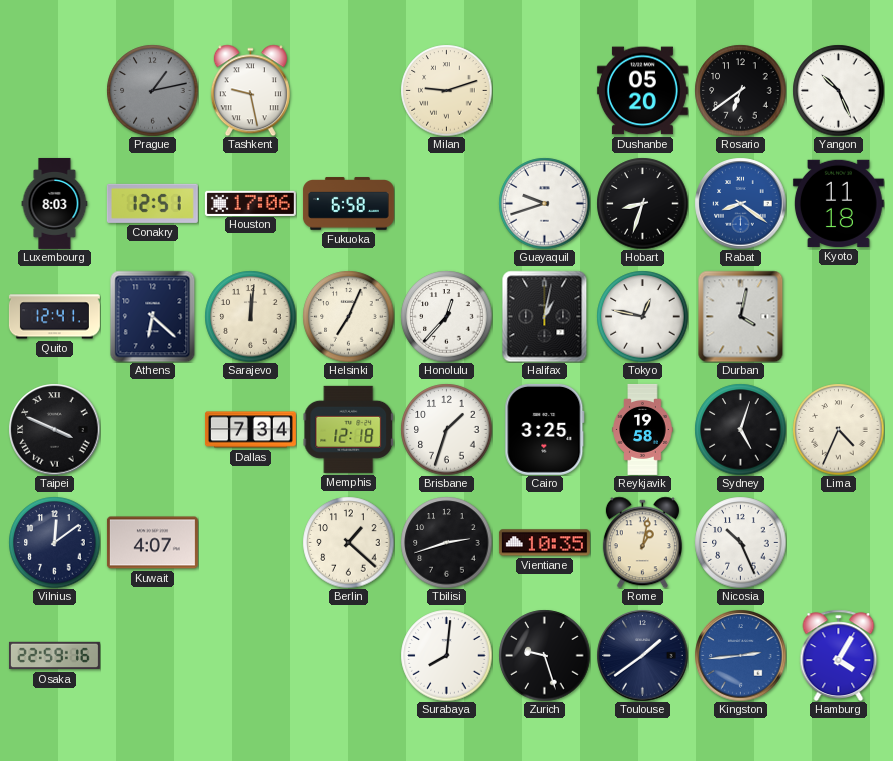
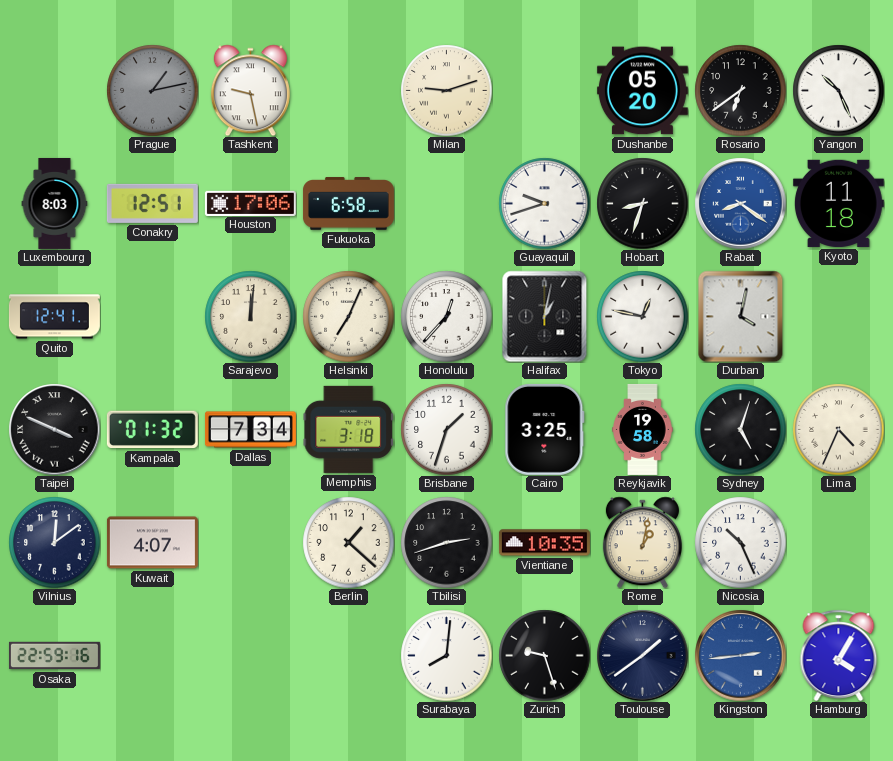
Athens: 6:22 -> none
Kampala: none -> 01:32
Memphis: 12:18 -> 3:18
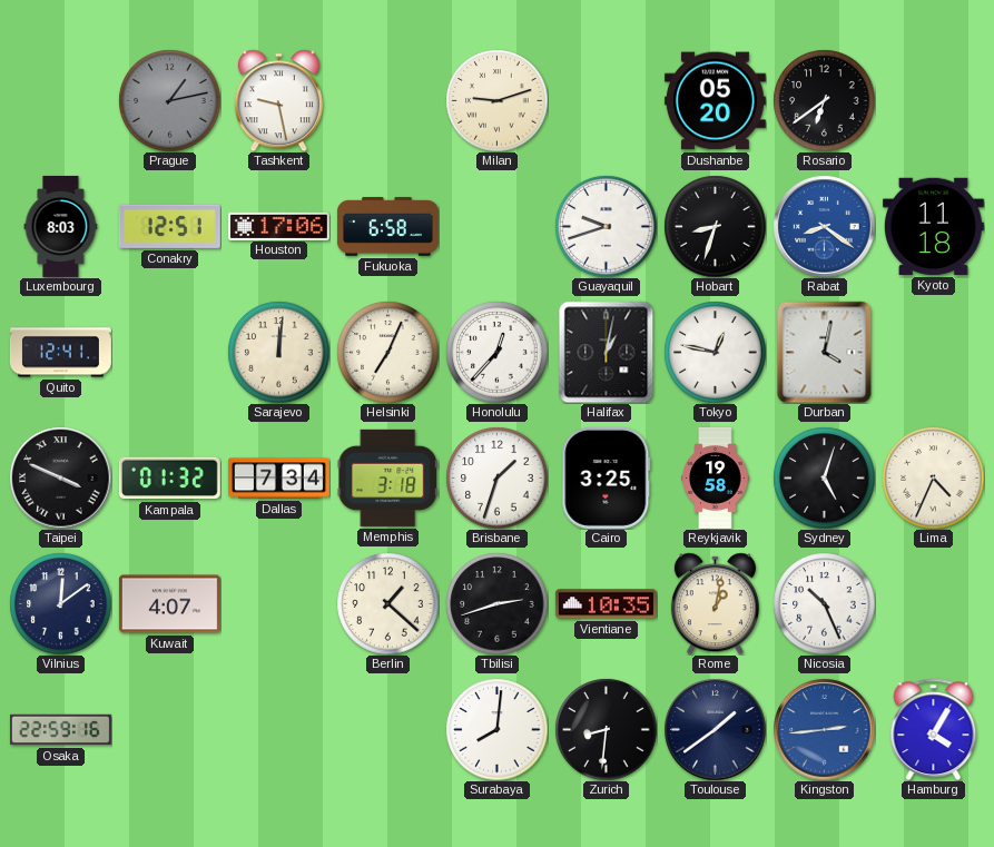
Yangon: 10:26 -> none
Zurich: 9:27 -> 8:31
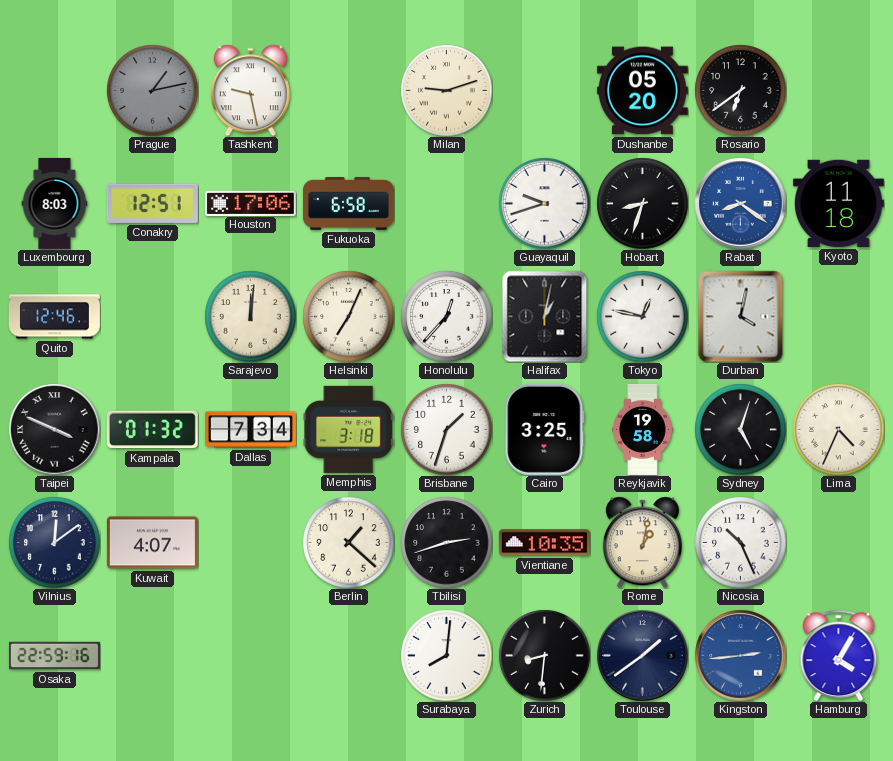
Quito: 12:41 -> 12:46
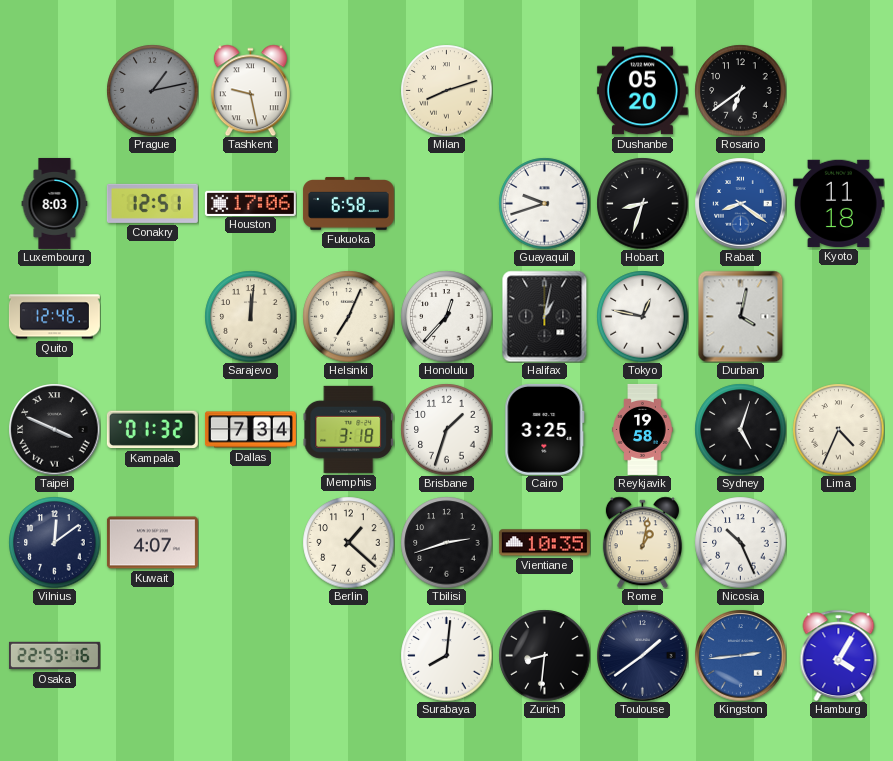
Milan: 9:12 -> 8:12
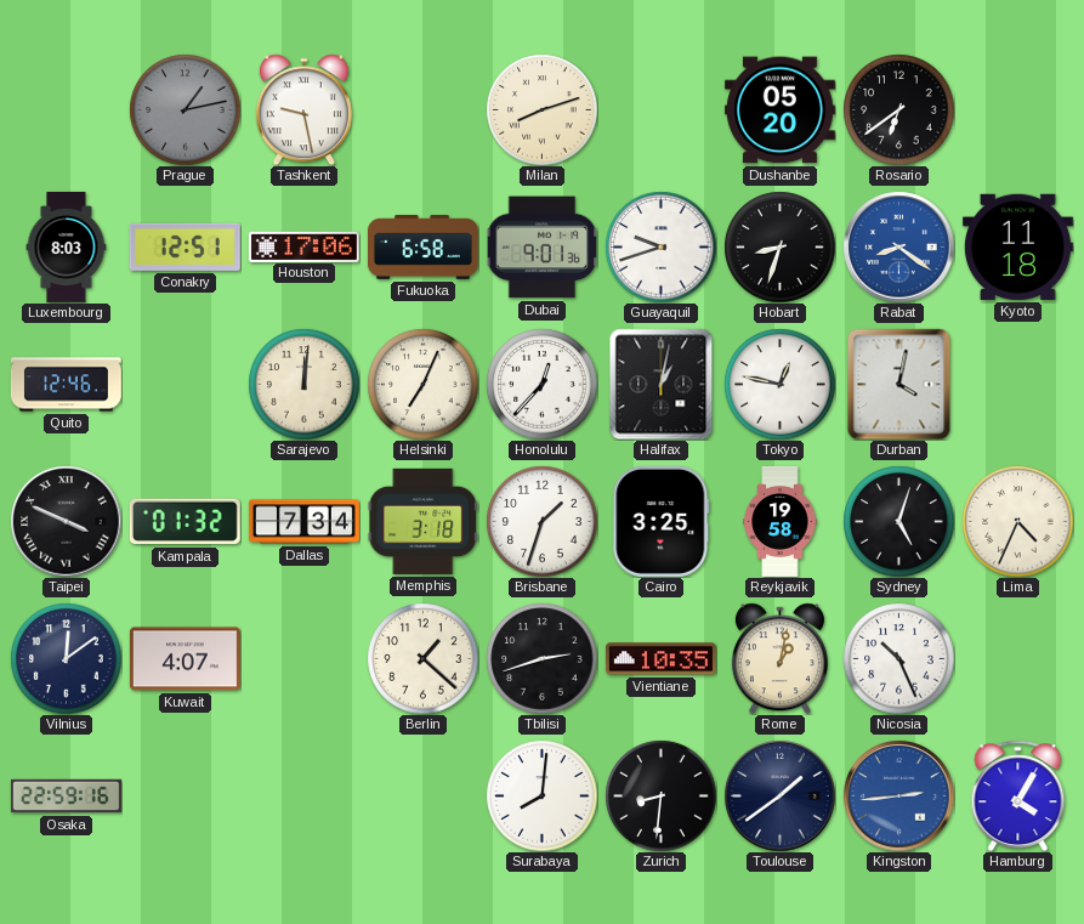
Dubai: none -> 9:01
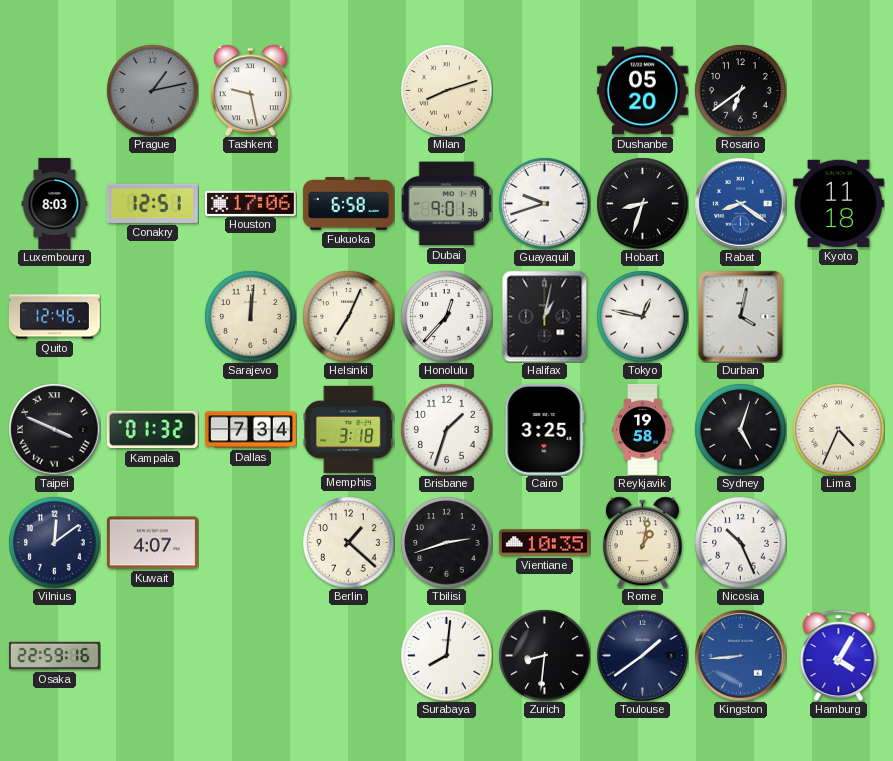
Kingston: 2:44 -> 8:44
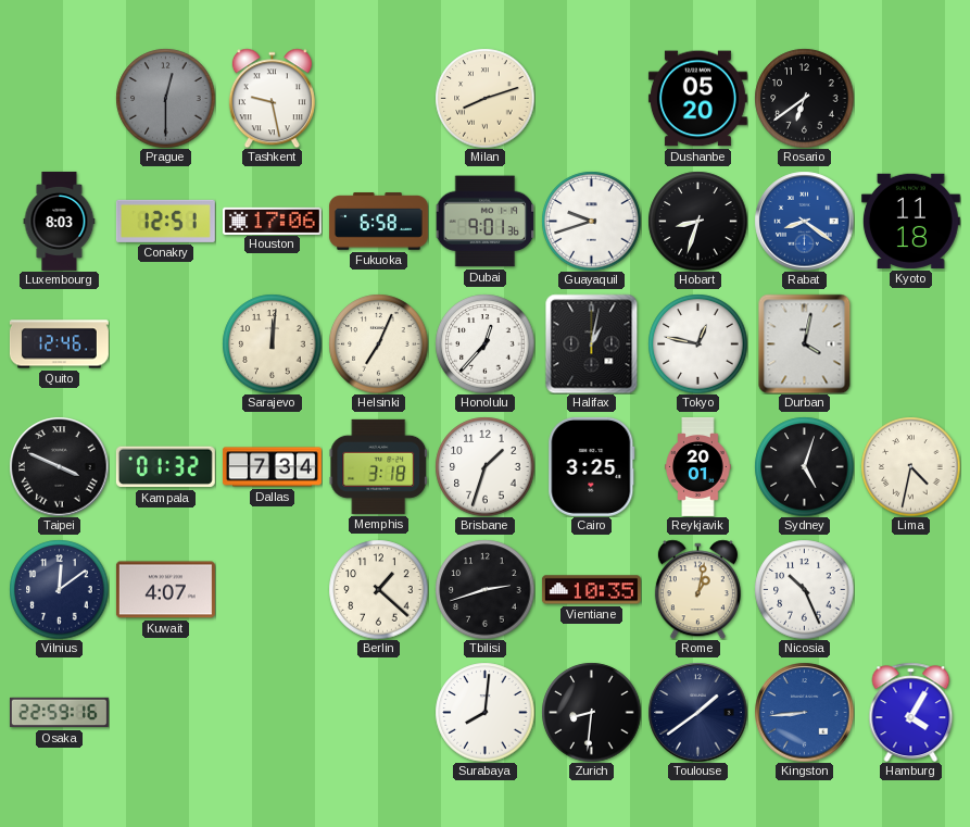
Prague: 1:13 -> 12:30
Reykjavik: 19:58 -> 20:01
Lima: 4:34 -> 4:32
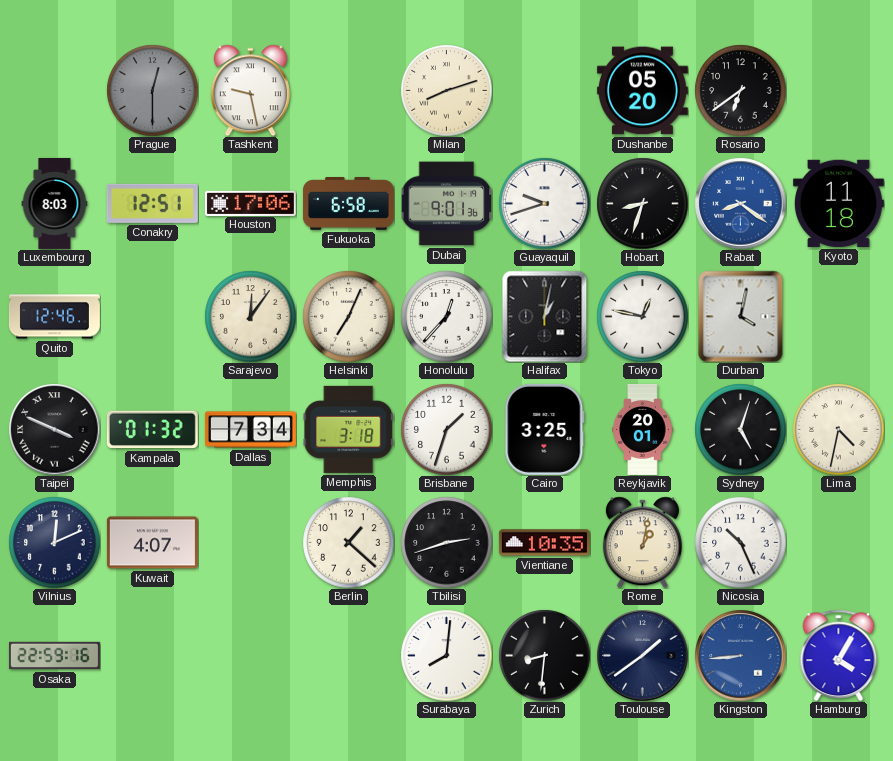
Sarajevo: 12:01 -> 12:06
Vilnius: 12:09 -> 12:11
